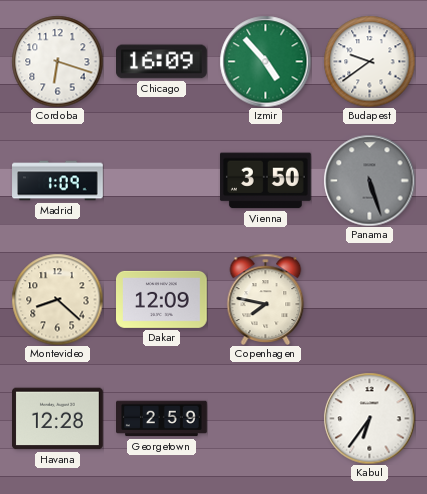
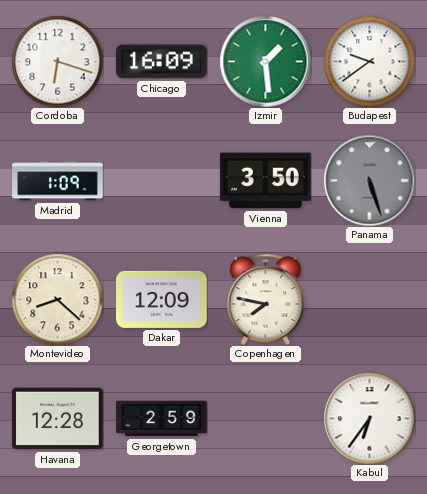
Izmir: 4:53 -> 1:29
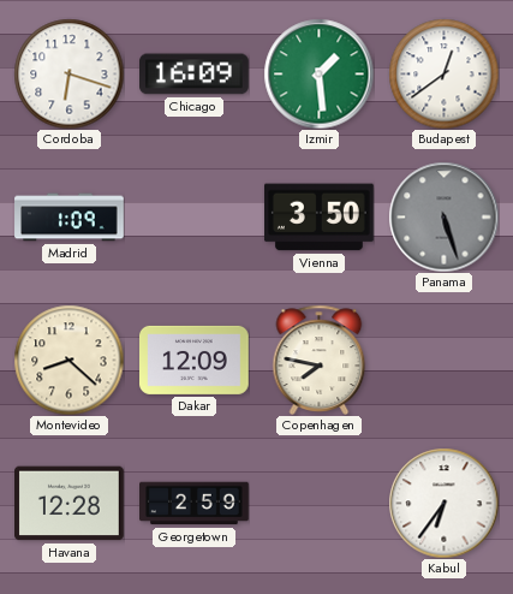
Budapest: 9:39 -> 12:39
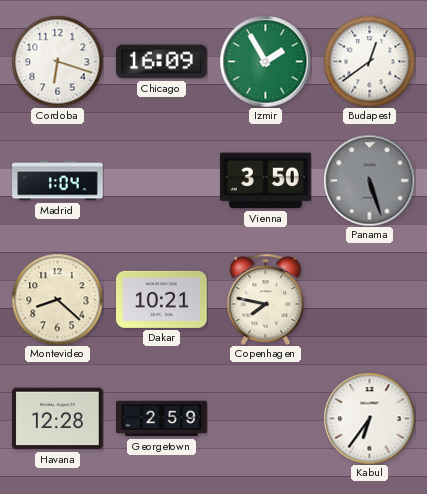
Izmir: 1:29 -> 1:55
Madrid: 1:09 -> 1:04
Dakar: 12:09 -> 10:21
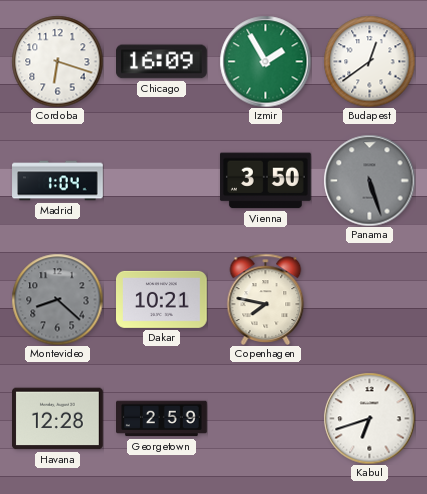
Montevideo dial: cream -> grey
Kabul: 6:36 -> 6:42
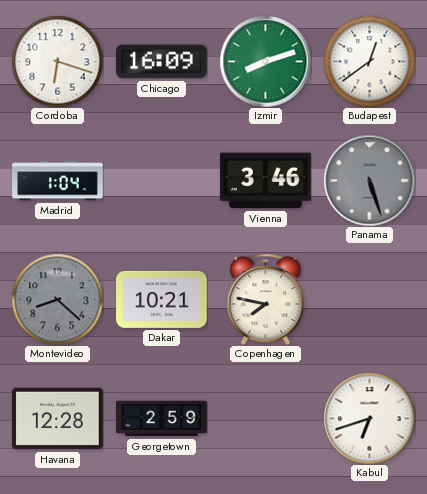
Izmir: 1:55 -> 8:12
Vienna: 3:50 -> 3:46
